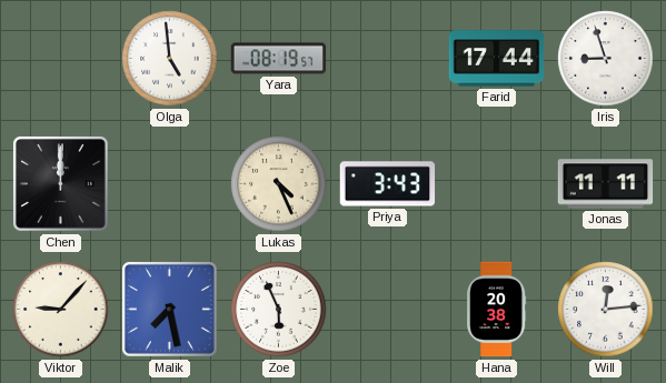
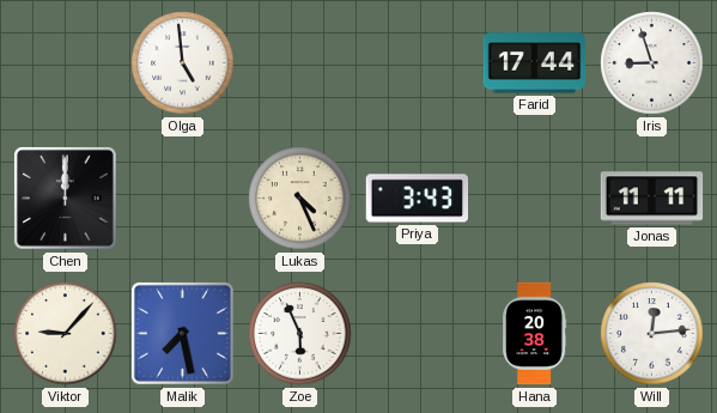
Yara: 08:19 -> none
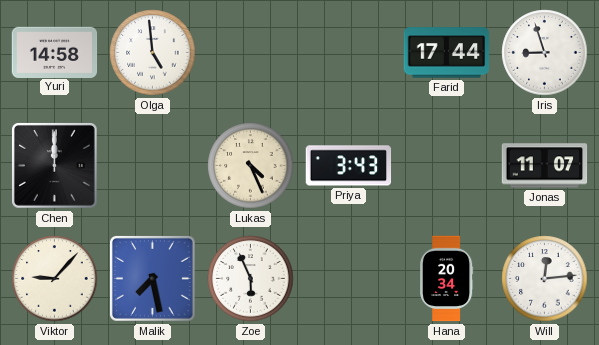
Yuri: none -> 14:58
Jonas: 11:11 -> 11:07
Hana: 20:38 -> 20:34
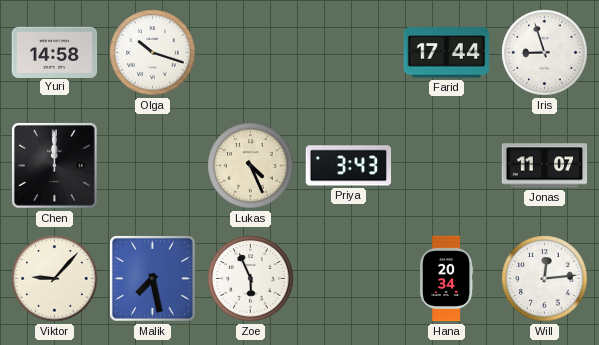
Olga: 4:59 -> 10:18
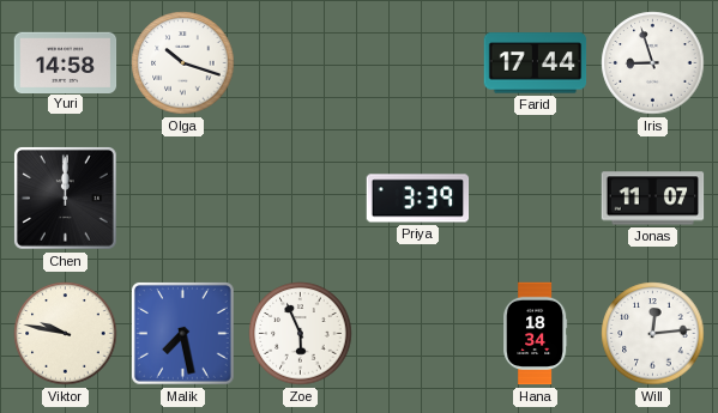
Lukas: 4:26 -> none
Priya: 3:43 -> 3:39
Viktor: 9:07 -> 9:47
Hana: 20:34 -> 18:34
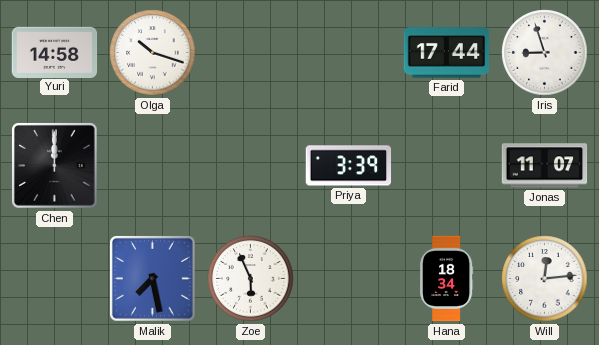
Viktor: 9:47 -> none
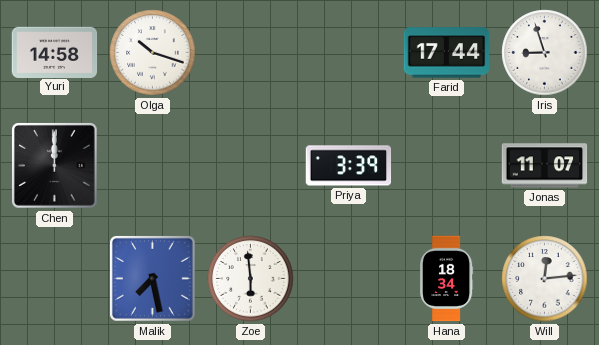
Zoe: 5:56 -> 5:59
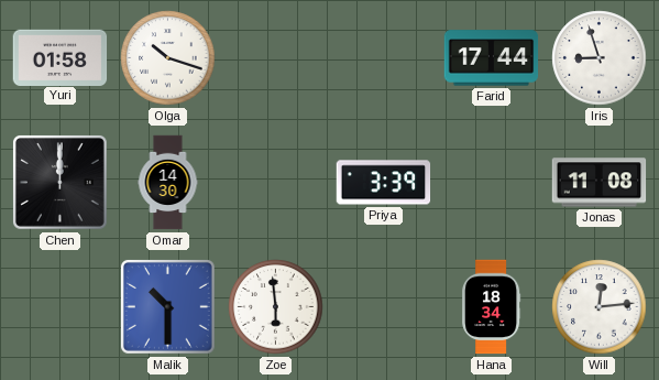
Yuri: 14:58 -> 01:58
Omar: none -> 14:30
Jonas: 11:07 -> 11:08
Malik: 7:28 -> 10:30
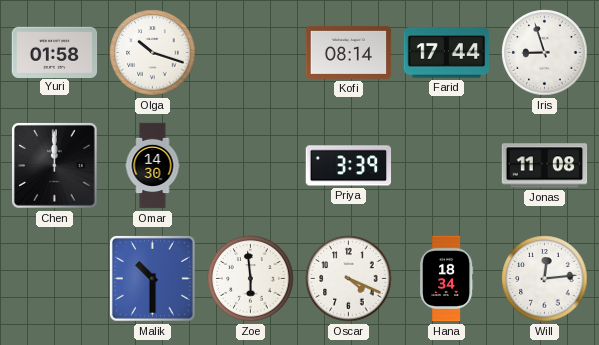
Kofi: none -> 08:14
Oscar: none -> 4:19
